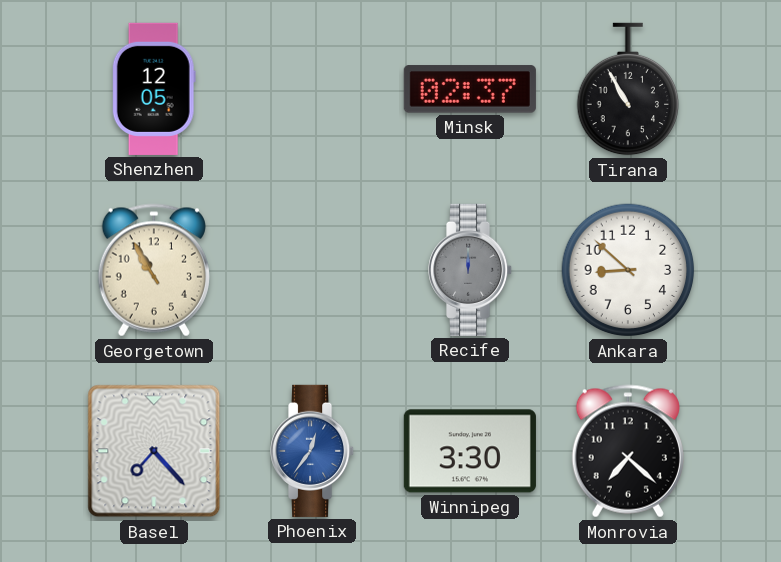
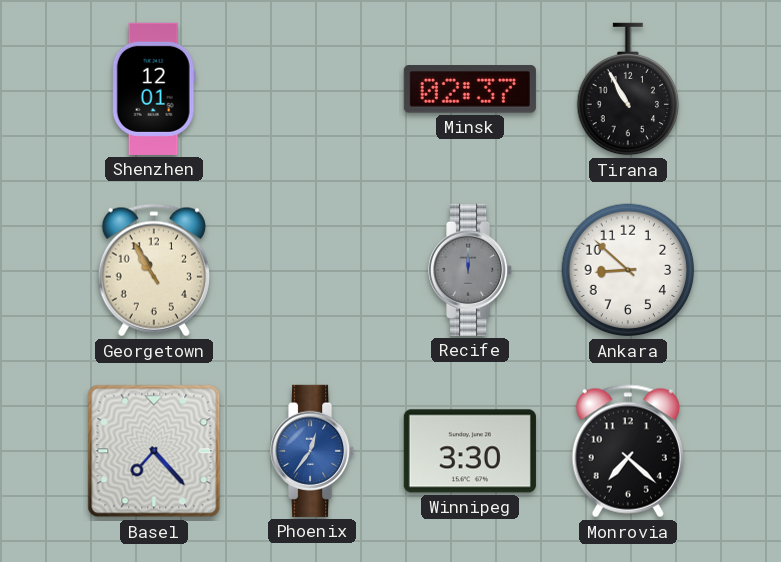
Shenzhen: 12:05 -> 12:01
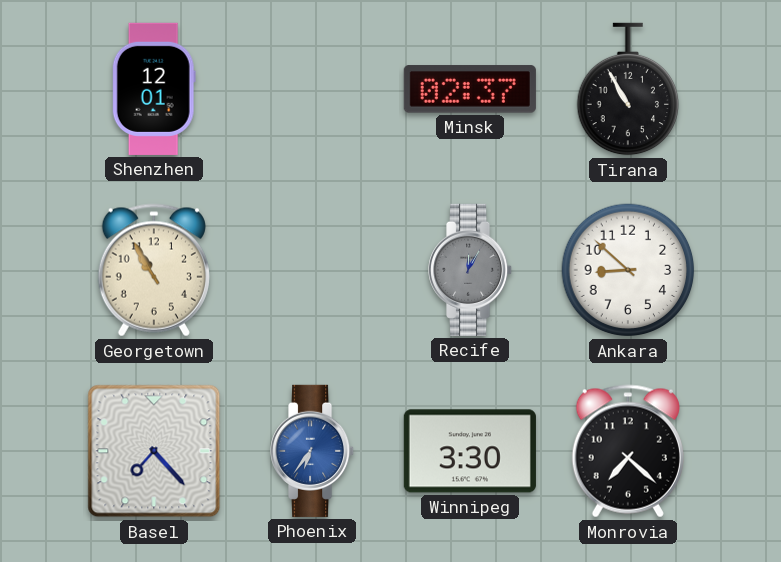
Recife: 12:00 -> 12:05
Phoenix: 12:36 -> 6:36
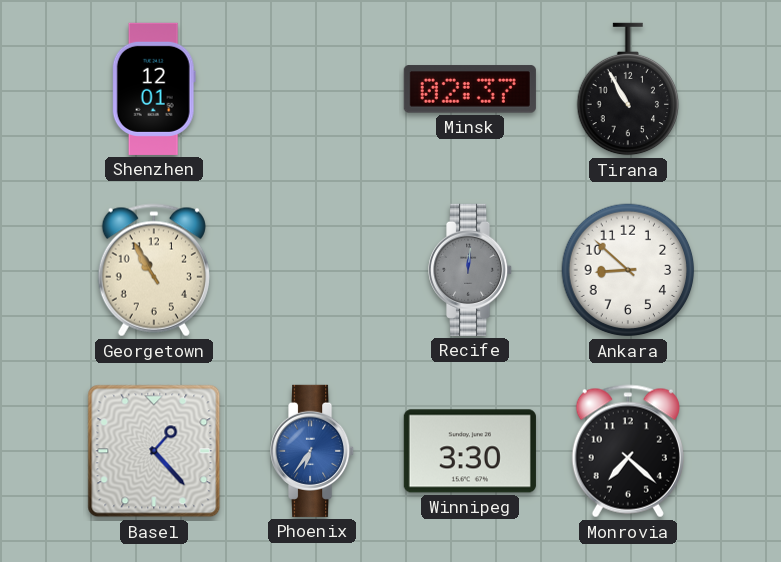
Recife: 12:05 -> 12:01
Basel: 7:23 -> 1:23
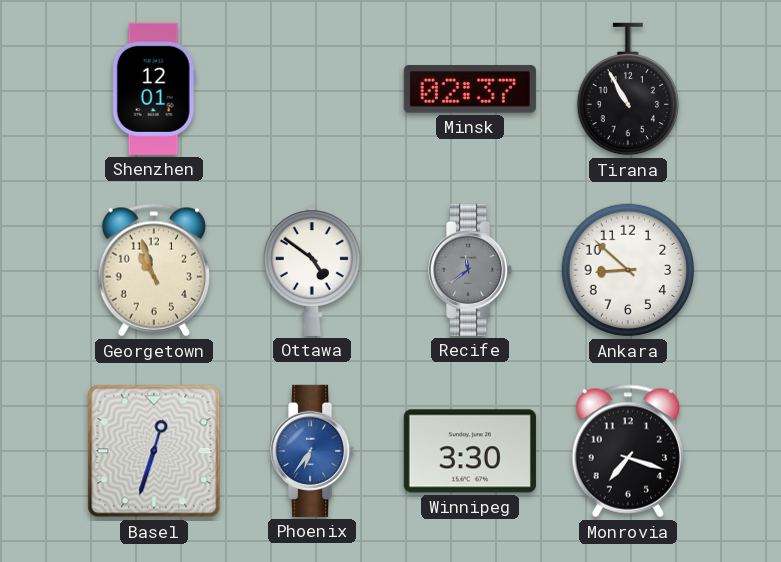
Georgetown: 10:55 -> 10:57
Ottawa: none -> 4:51
Recife: 12:01 -> 11:39
Basel: 1:23 -> 12:33
Monrovia: 7:22 -> 7:18
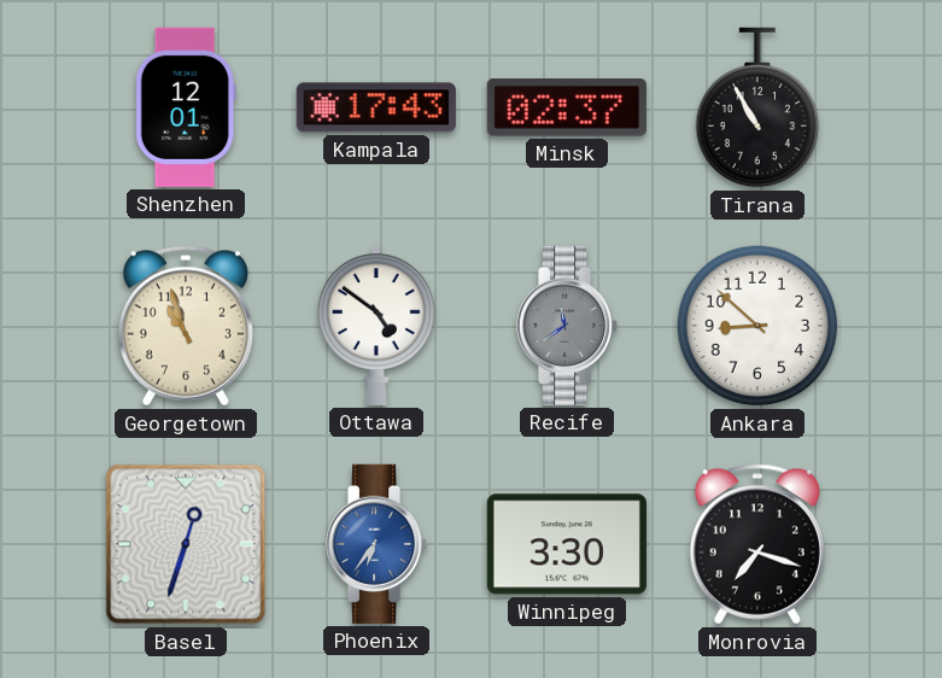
Kampala: none -> 17:43
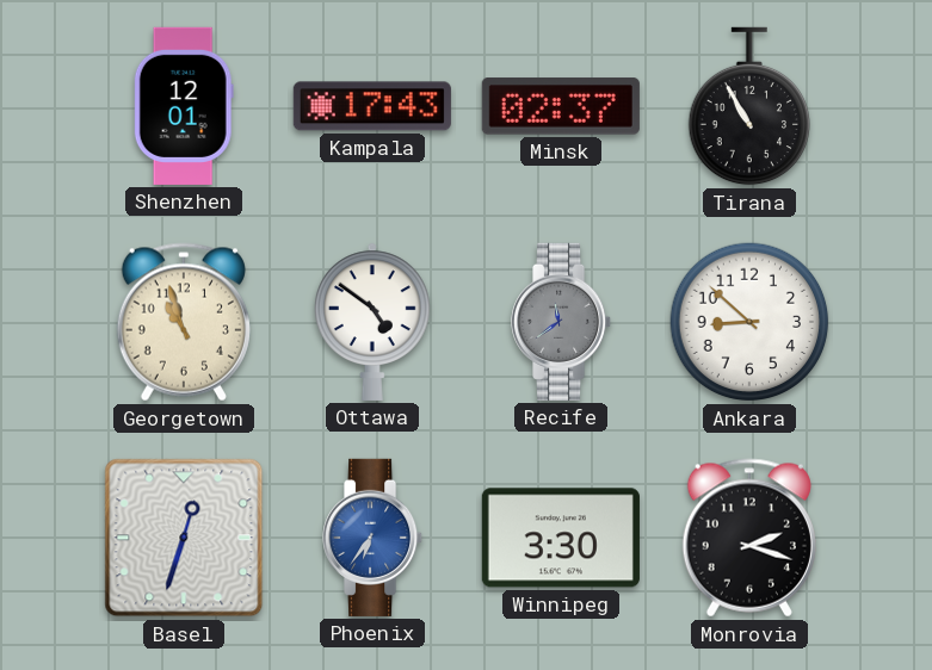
Monrovia: 7:18 -> 2:18
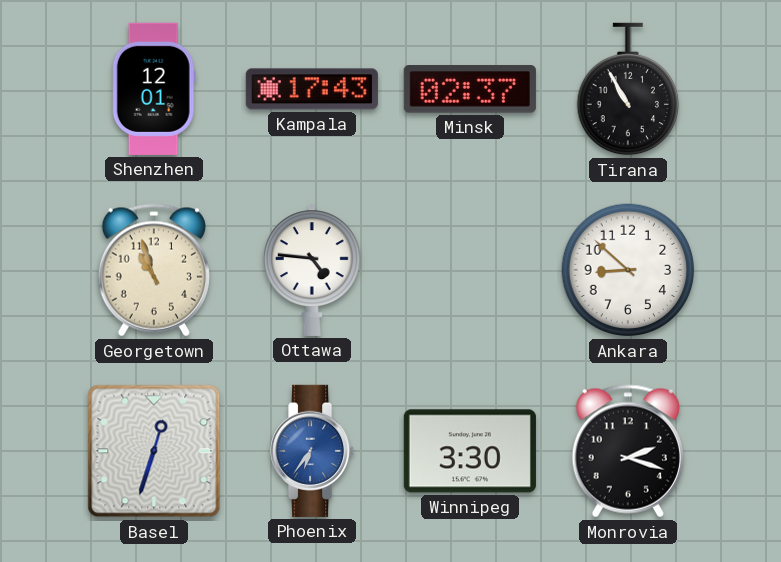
Ottawa: 4:51 -> 4:46
Recife: 11:39 -> none
